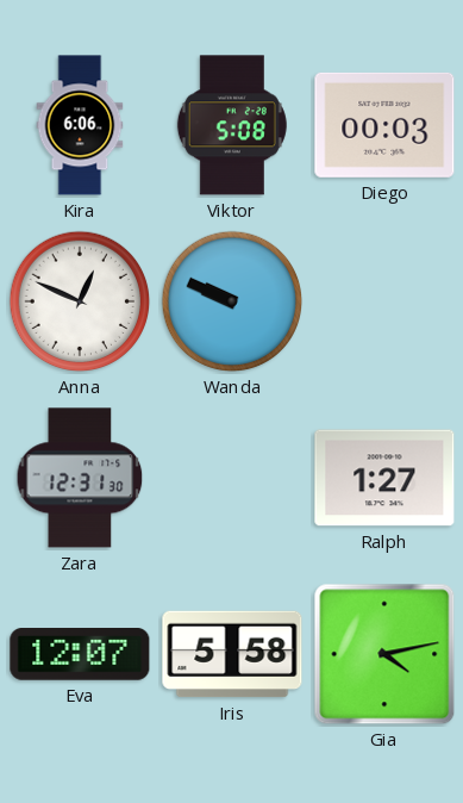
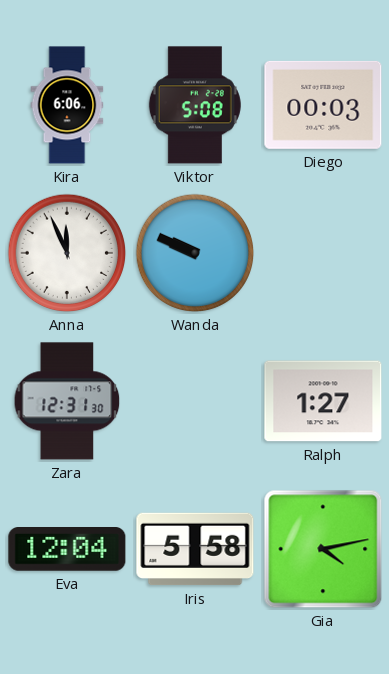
Anna: 12:49 -> 11:56
Eva: 12:07 -> 12:04
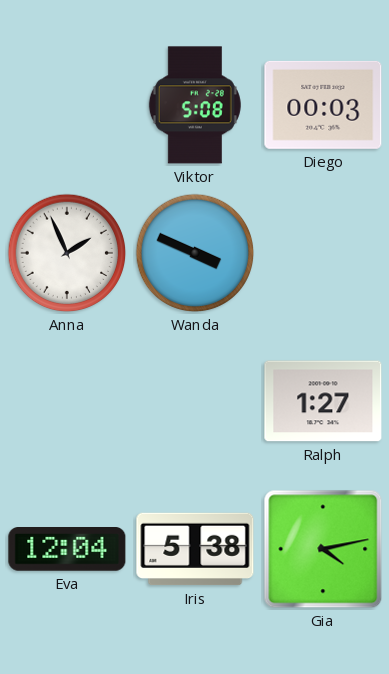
Kira: 6:06 -> none
Anna: 11:56 -> 1:56
Wanda: 9:49 -> 3:49
Zara: 12:31 -> none
Iris: 5:58 -> 5:38
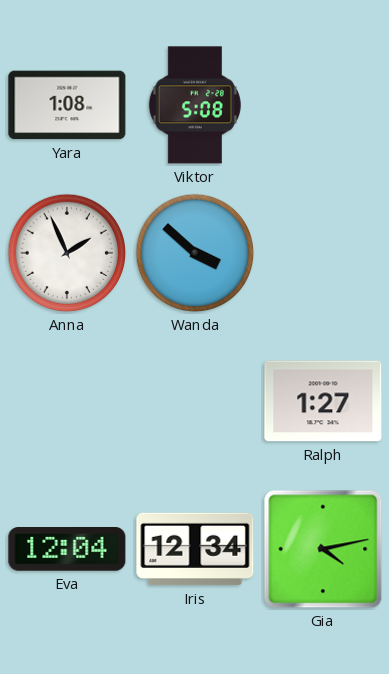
Yara: none -> 1:08
Diego: 00:03 -> none
Wanda: 3:49 -> 3:52
Iris: 5:38 -> 12:34
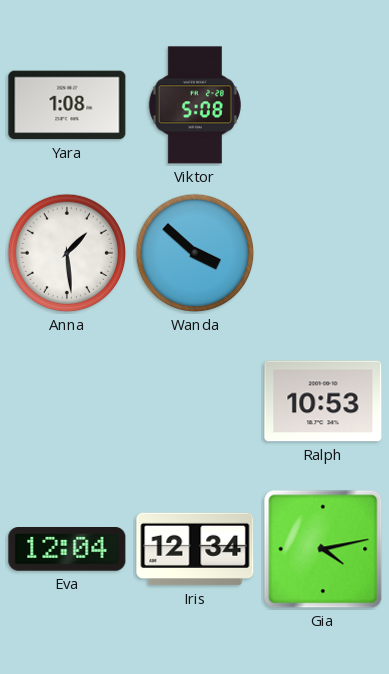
Anna: 1:56 -> 1:29
Ralph: 1:27 -> 10:53
